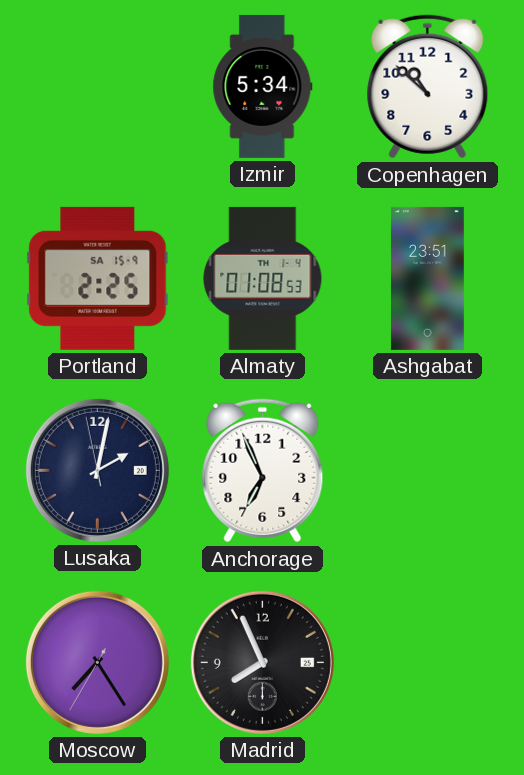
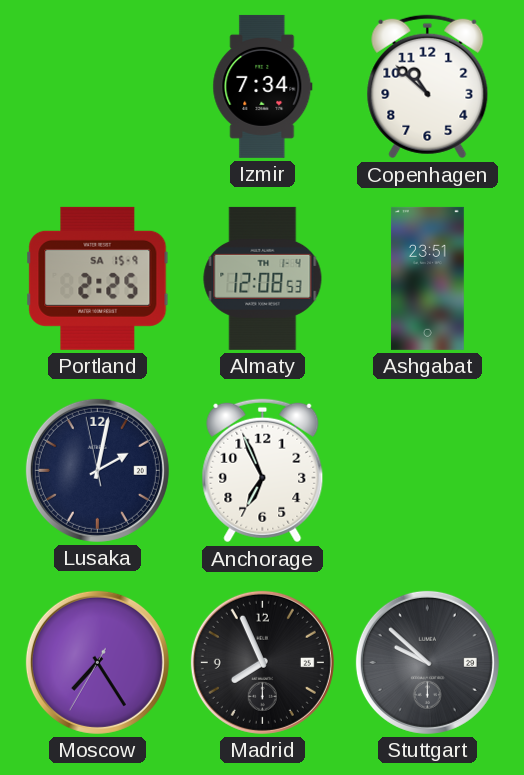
Izmir: 5:34 -> 7:34
Almaty: 01:08 -> 12:08
Stuttgart: none -> 9:52
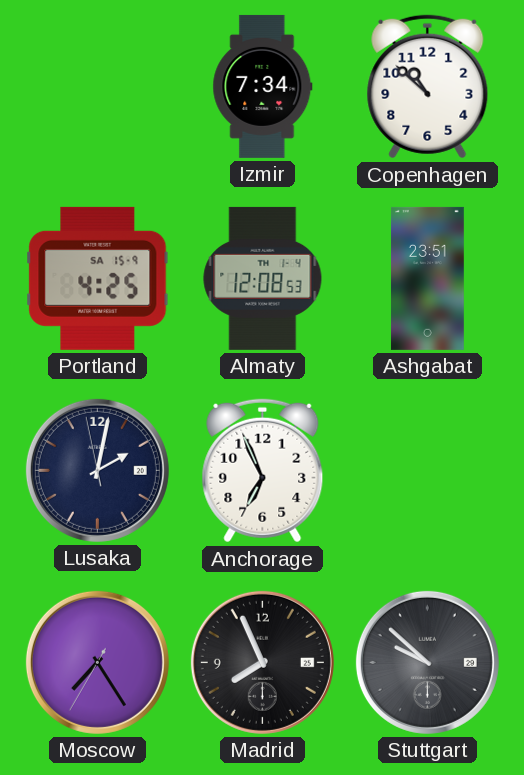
Portland: 2:25 -> 4:25
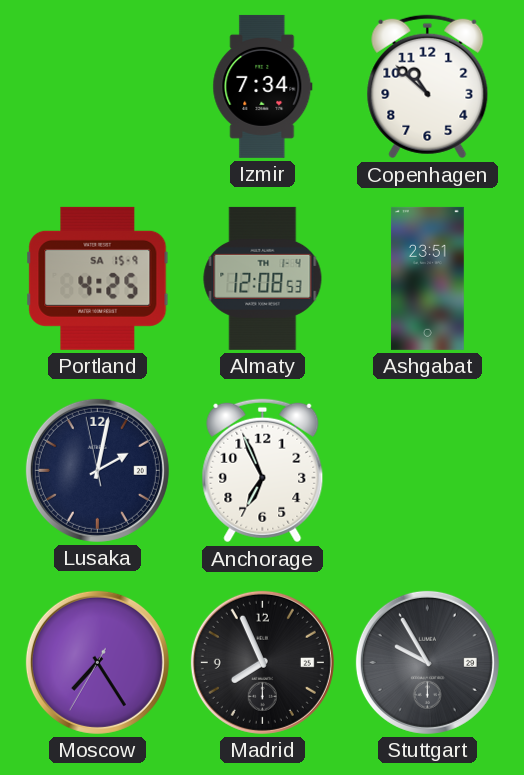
Stuttgart: 9:52 -> 9:55
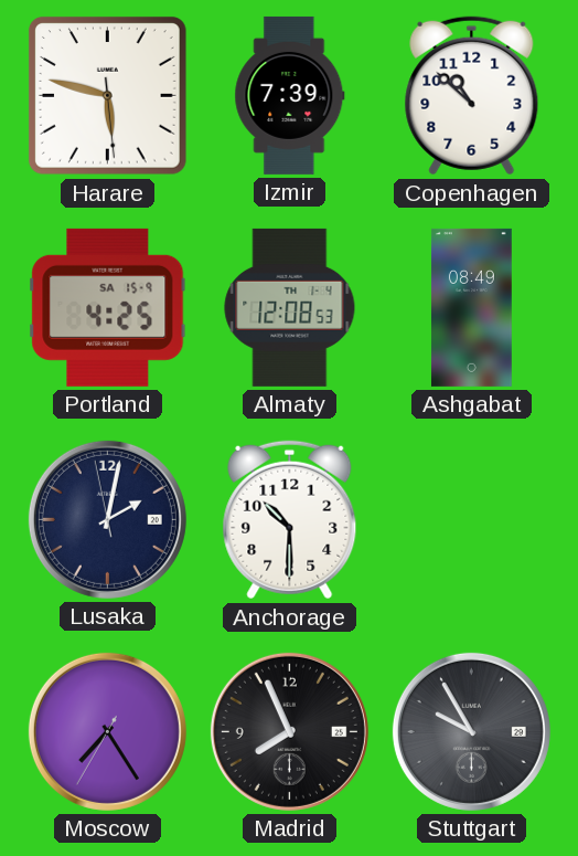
Harare: none -> 5:47
Izmir: 7:34 -> 7:39
Ashgabat: 23:51 -> 08:49
Anchorage: 6:56 -> 10:30
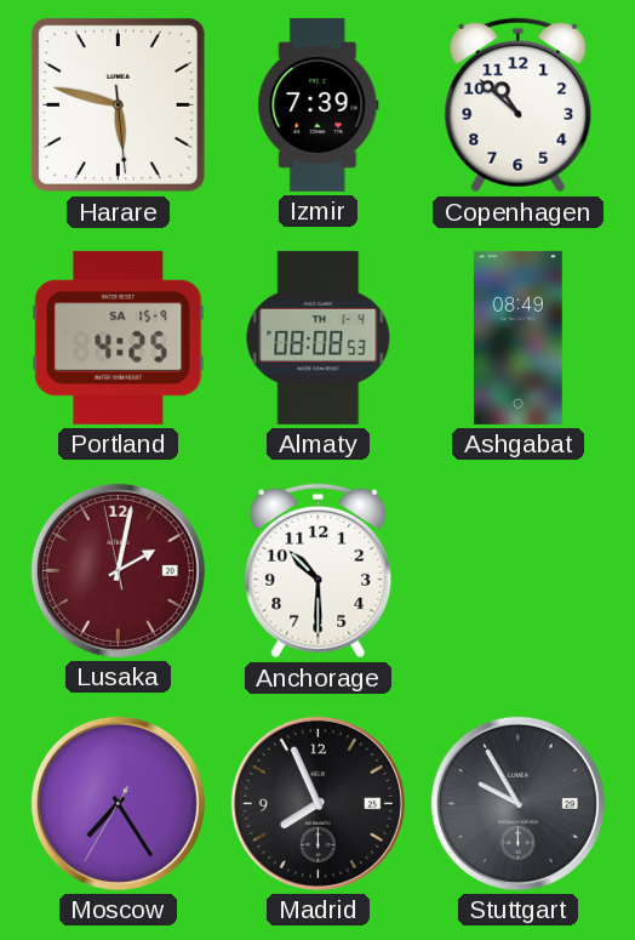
Almaty: 12:08 -> 08:08
Lusaka dial: navy -> burgundy
